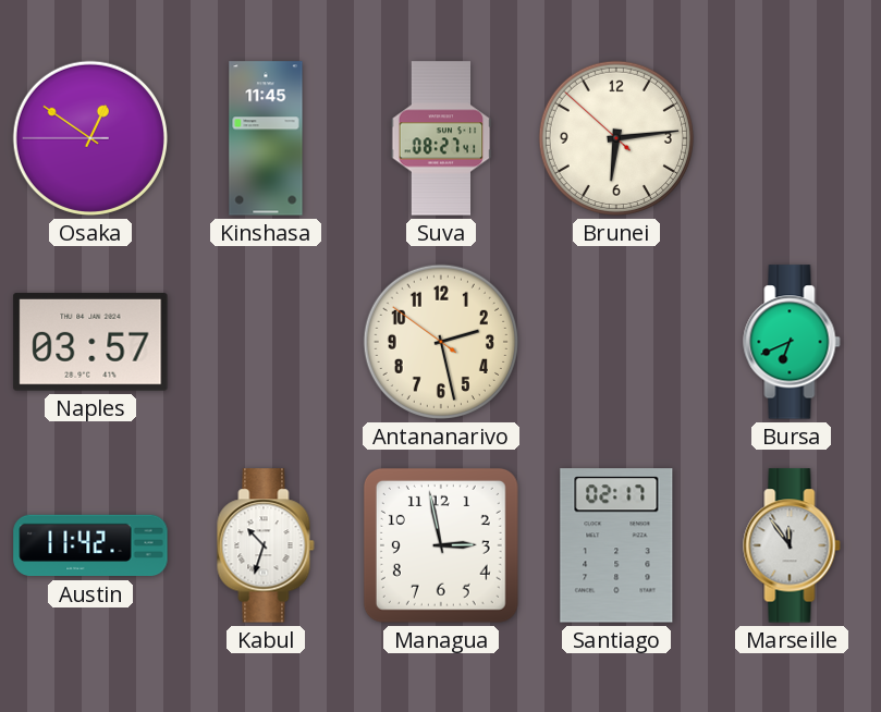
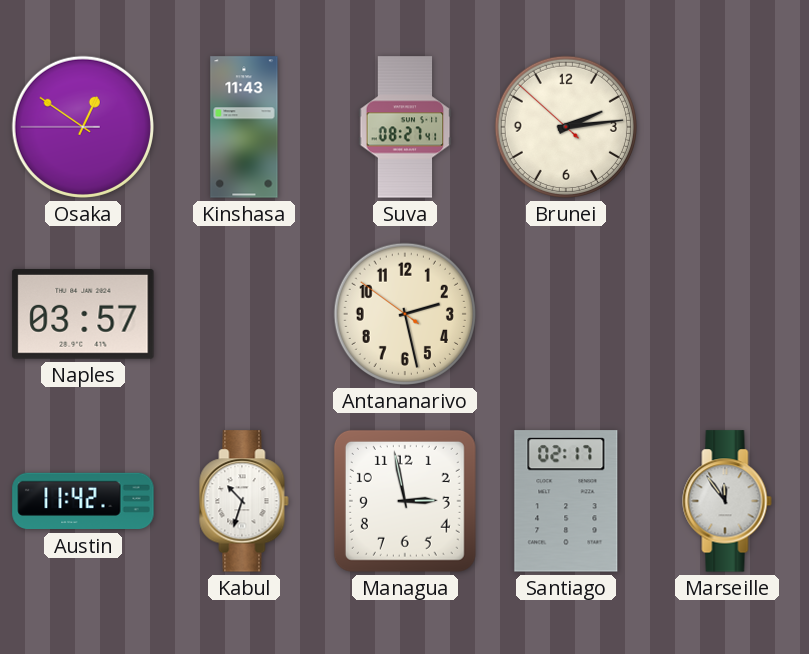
Kinshasa: 11:45 -> 11:43
Brunei: 6:13 -> 2:13
Bursa: 6:41 -> none
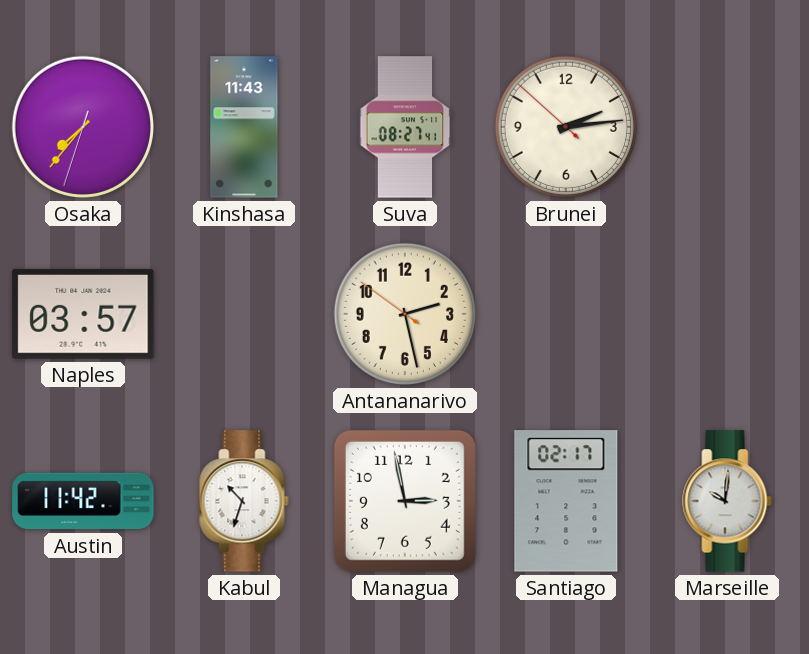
Osaka: 12:50 -> 7:36
Marseille: 11:54 -> 10:01
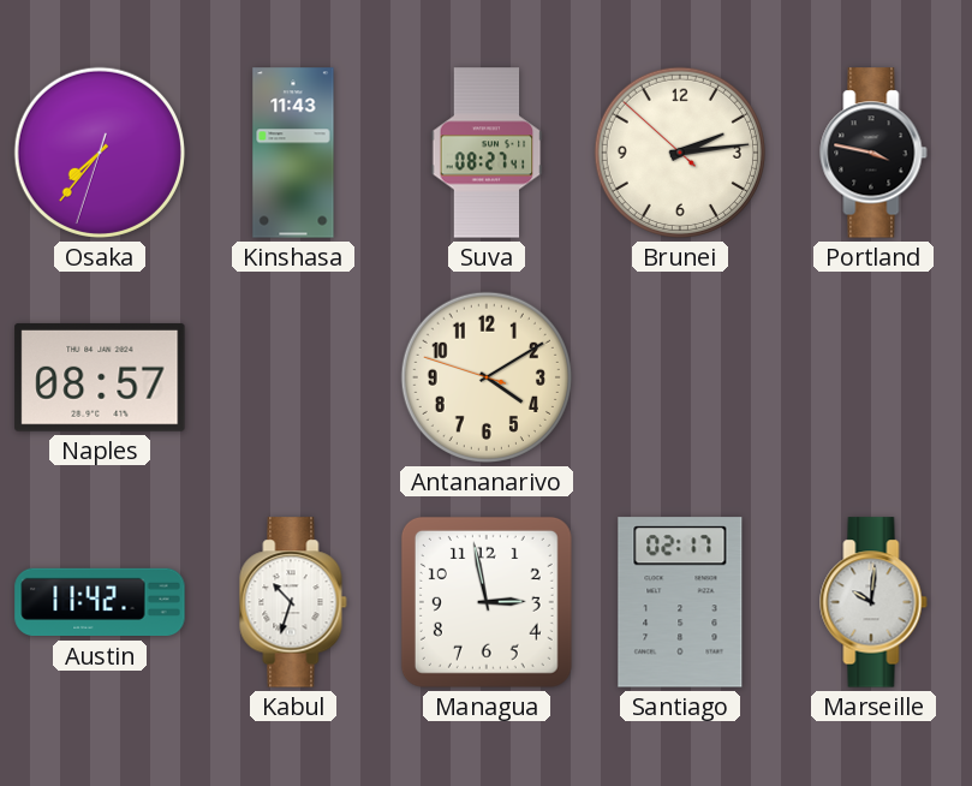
Portland: none -> 3:47
Naples: 03:57 -> 08:57
Antananarivo: 2:27 -> 4:09
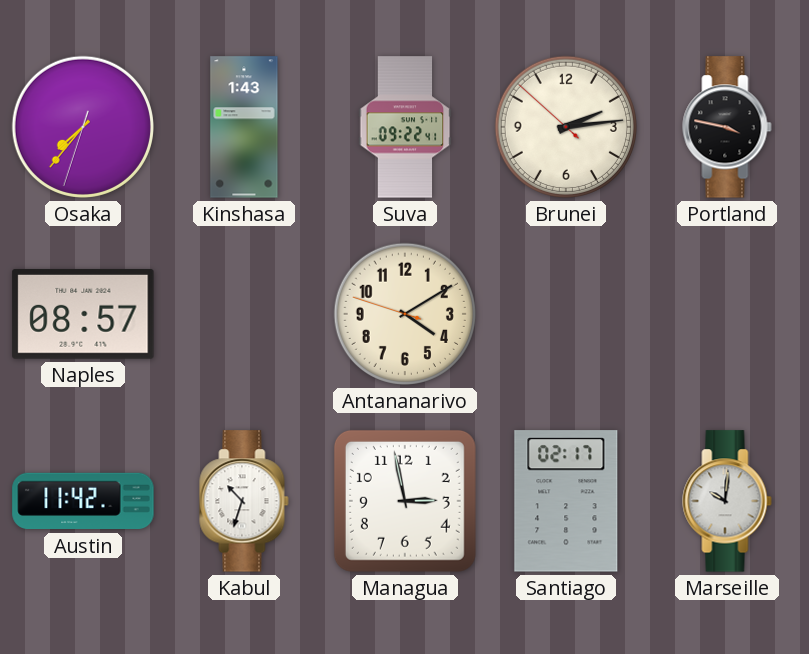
Kinshasa: 11:43 -> 1:43
Suva: 08:27 -> 09:22
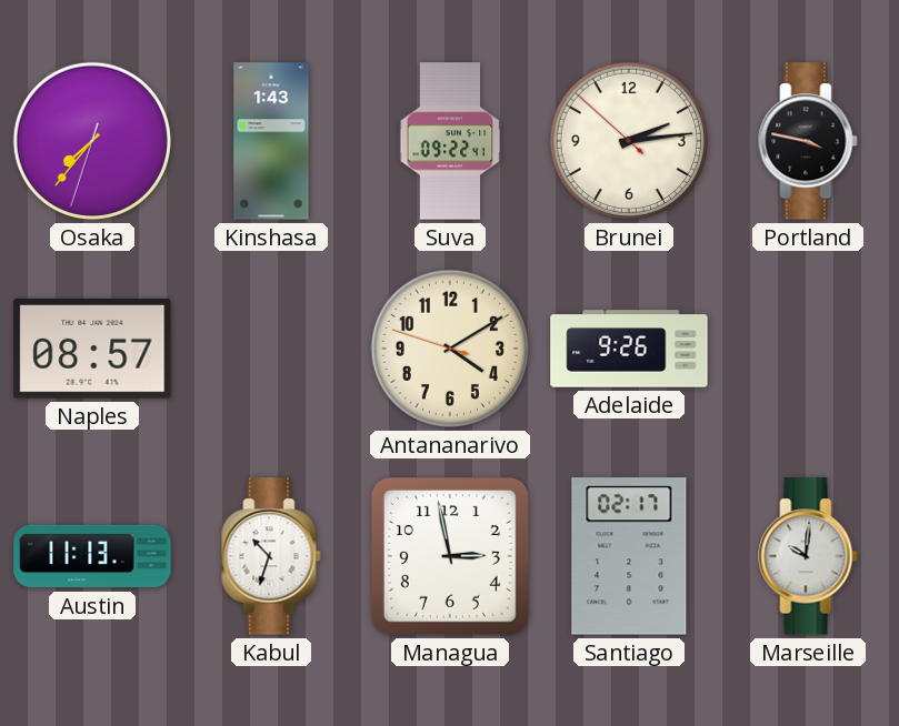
Adelaide: none -> 9:26
Austin: 11:42 -> 11:13
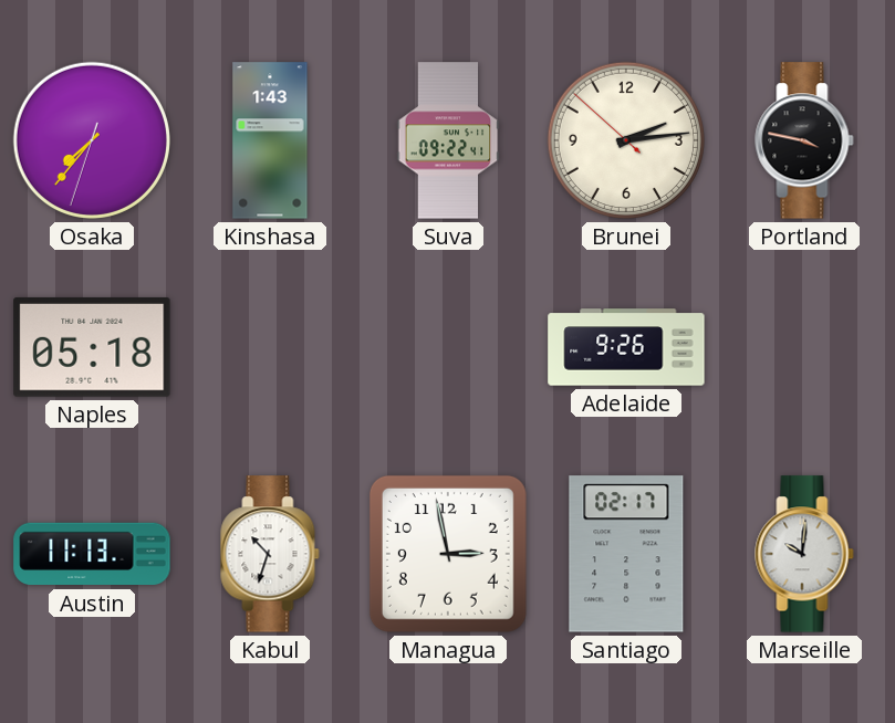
Naples: 08:57 -> 05:18
Antananarivo: 4:09 -> none
